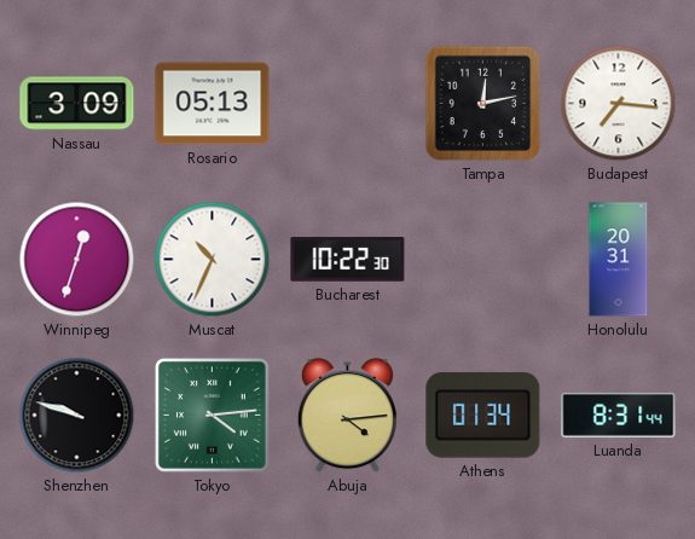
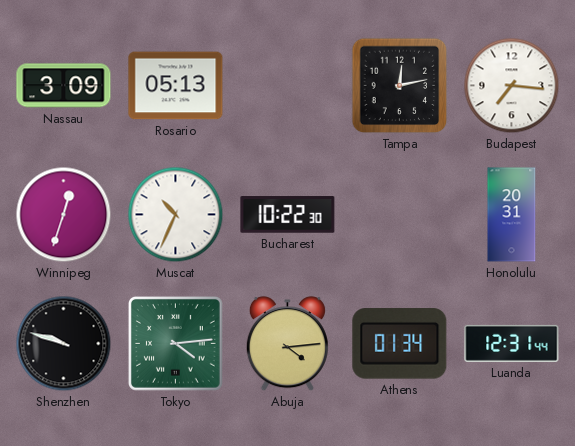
Luanda: 8:31 -> 12:31
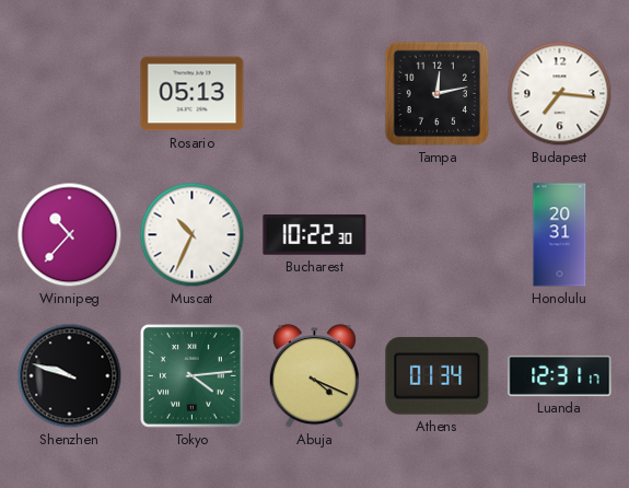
Nassau: 3:09 -> none
Winnipeg: 12:33 -> 10:37
Abuja: 4:14 -> 4:19
Luanda: 12:31:44 -> 12:31:17
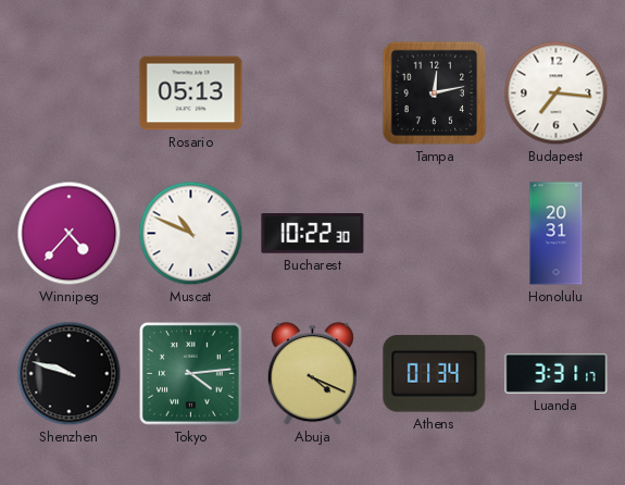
Winnipeg: 10:37 -> 4:37
Muscat: 10:34 -> 10:49
Luanda: 12:31 -> 3:31
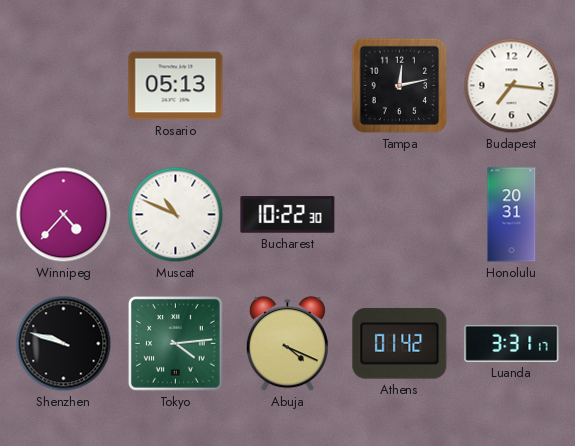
Athens: 01:34 -> 01:42
